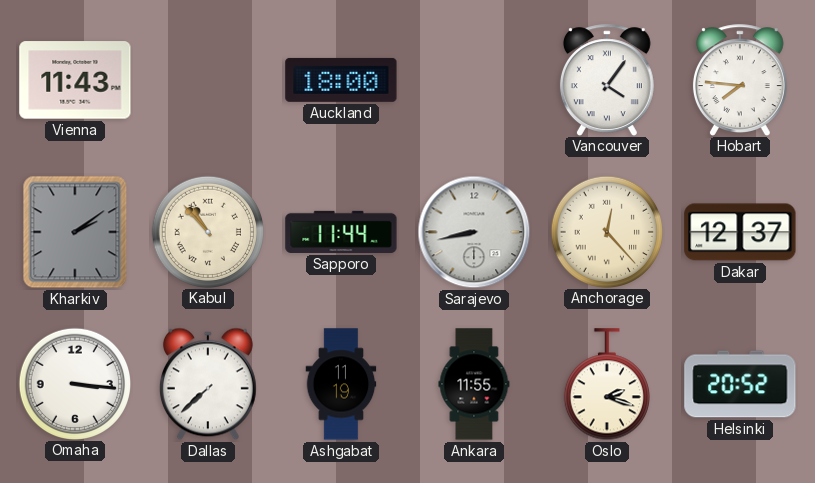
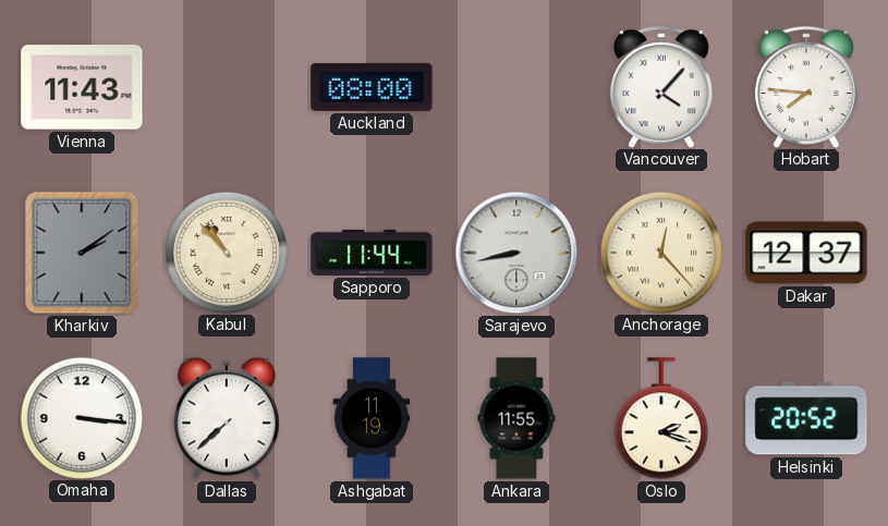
Auckland: 18:00 -> 08:00
Vancouver: 4:06 -> 4:07
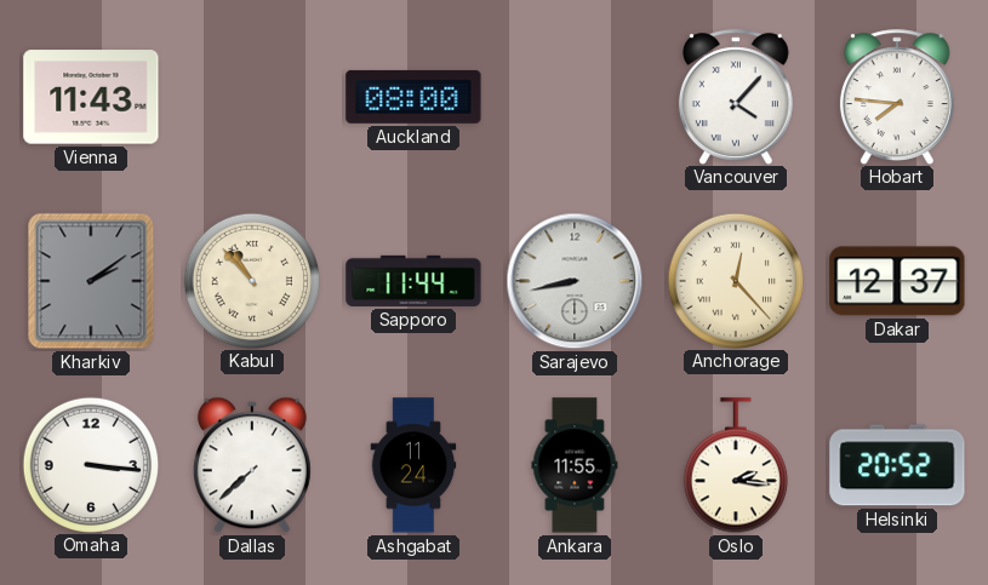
Ashgabat: 11:19 -> 11:24
Oslo: 2:18 -> 2:16
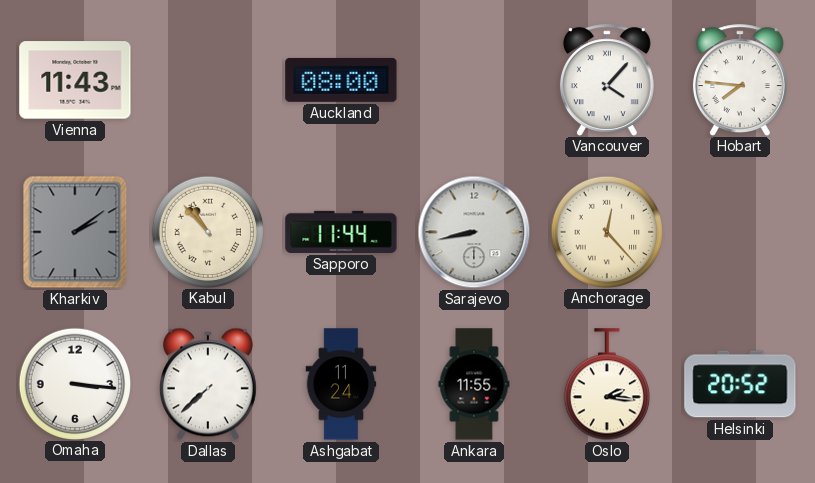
Dakar: 12:37 -> none
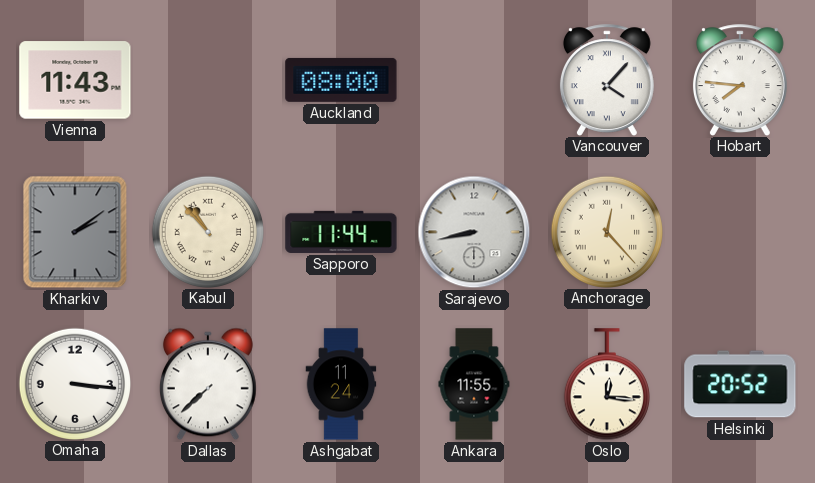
Oslo: 2:16 -> 12:16
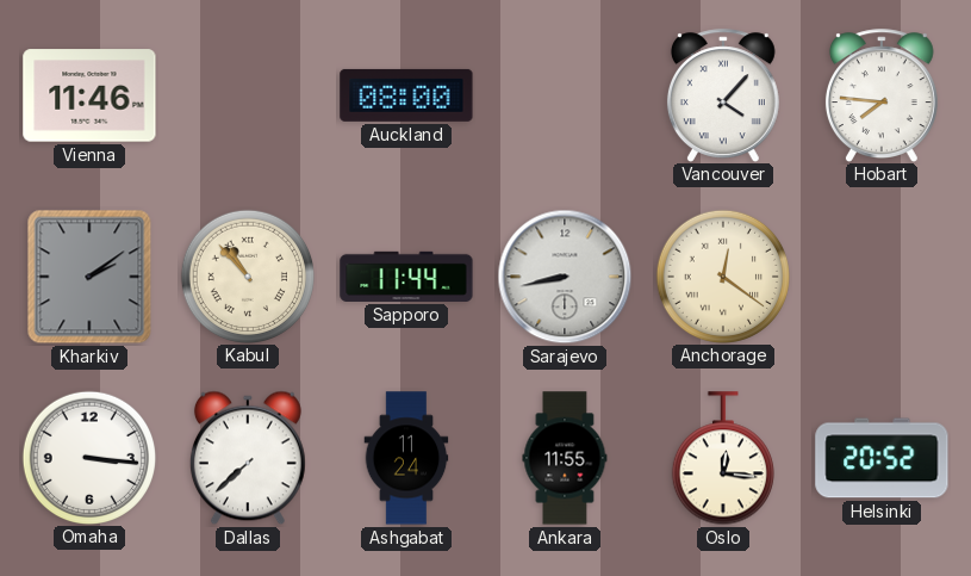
Vienna: 11:43 -> 11:46
Anchorage: 12:23 -> 12:21
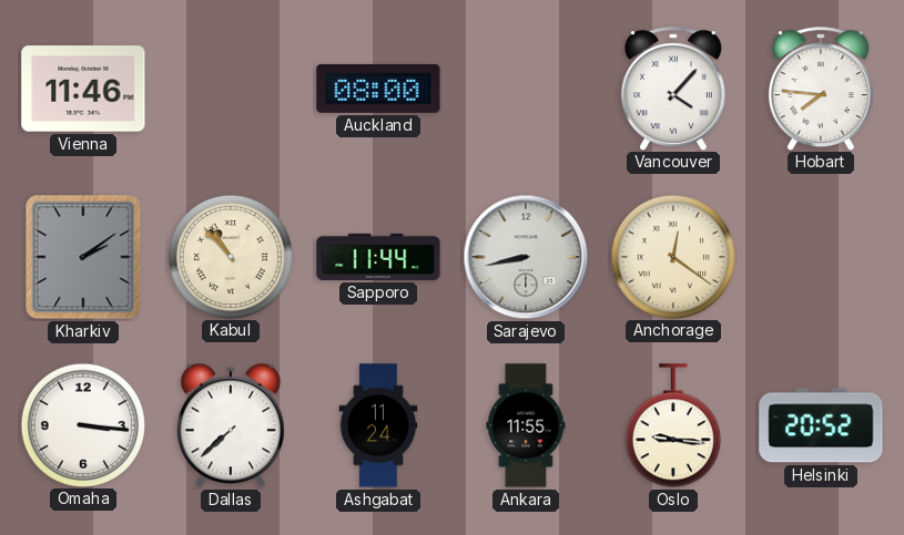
Oslo: 12:16 -> 9:16
